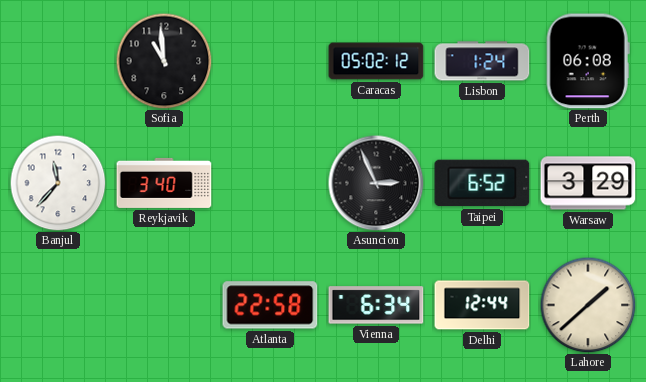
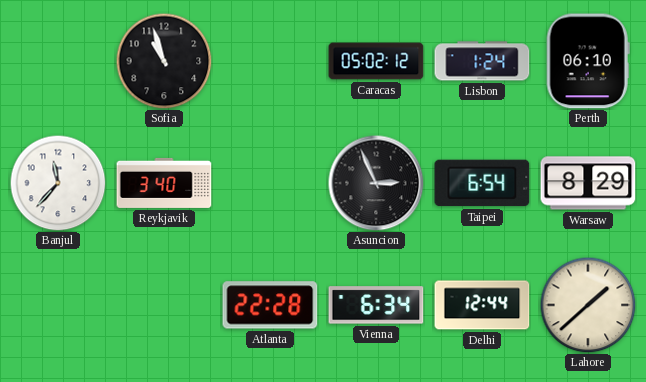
Sofia: 10:59 -> 10:57
Perth: 06:08 -> 06:10
Taipei: 6:52 -> 6:54
Warsaw: 3:29 -> 8:29
Atlanta: 22:58 -> 22:28
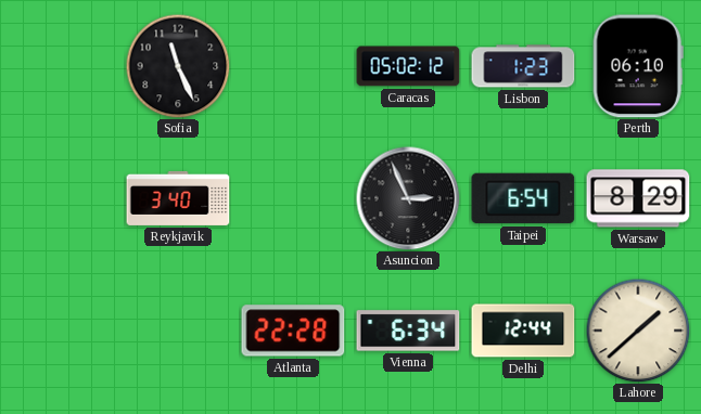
Sofia: 10:57 -> 11:26
Lisbon: 1:24 -> 1:23
Banjul: 11:37 -> none
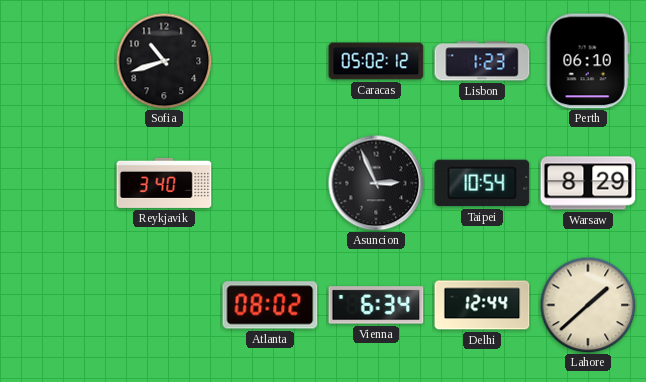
Sofia: 11:26 -> 10:42
Taipei: 6:54 -> 10:54
Atlanta: 22:28 -> 08:02
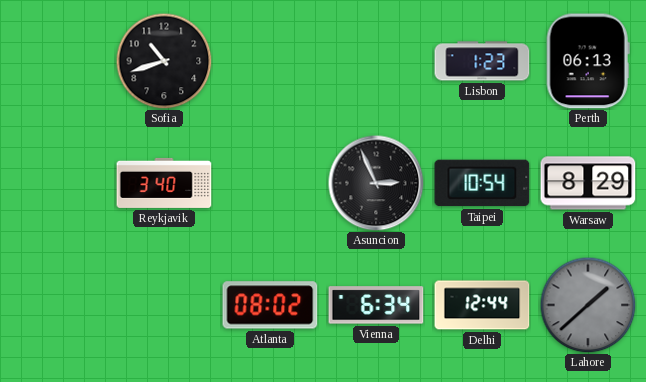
Caracas: 05:02 -> none
Perth: 06:10 -> 06:13
Lahore dial: cream -> grey
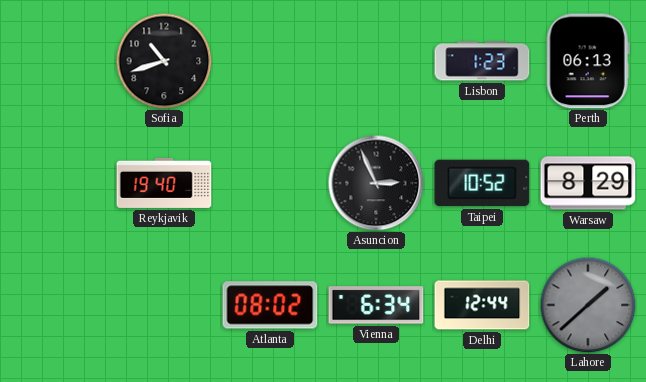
Reykjavik: 3:40 -> 19:40
Taipei: 10:54 -> 10:52
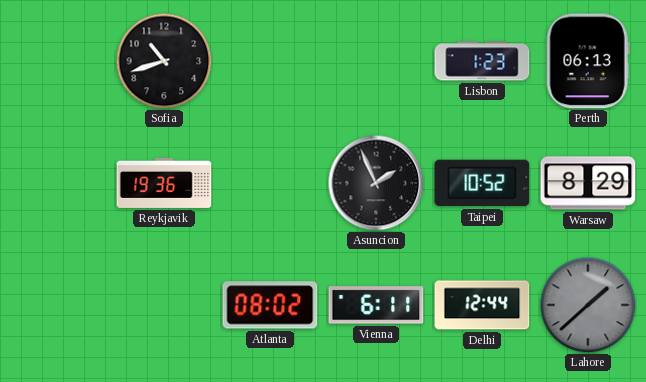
Reykjavik: 19:40 -> 19:36
Asuncion: 2:56 -> 1:56
Vienna: 6:34 -> 6:11
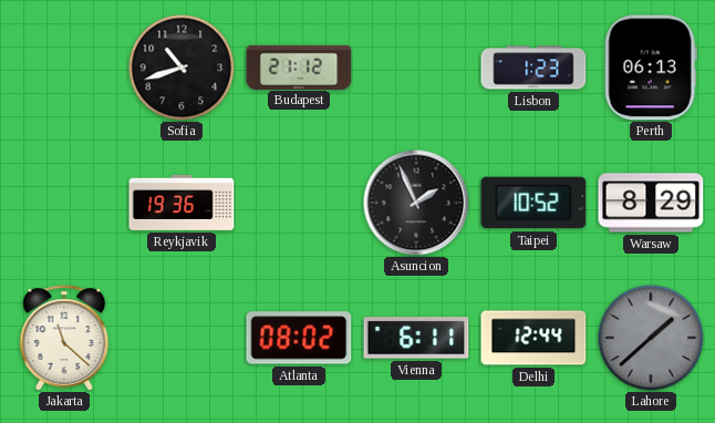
Budapest: none -> 21:12
Jakarta: none -> 11:22
